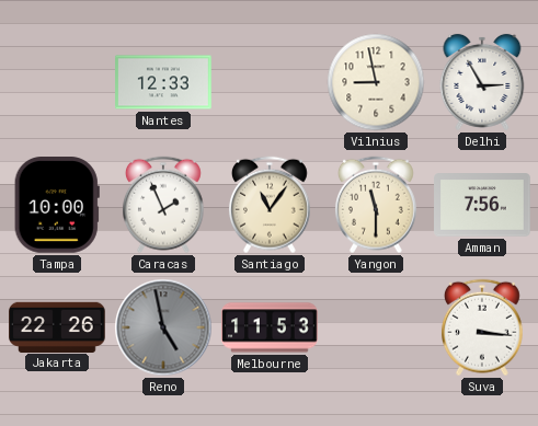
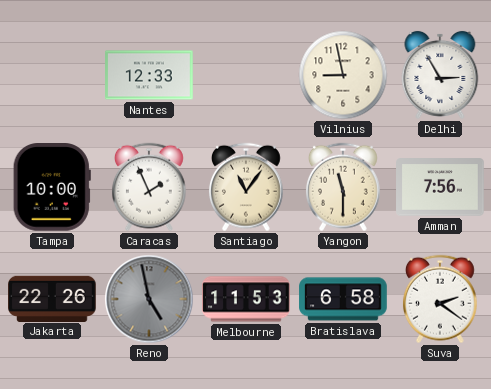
Bratislava: none -> 6:58
Suva: 3:16 -> 2:21
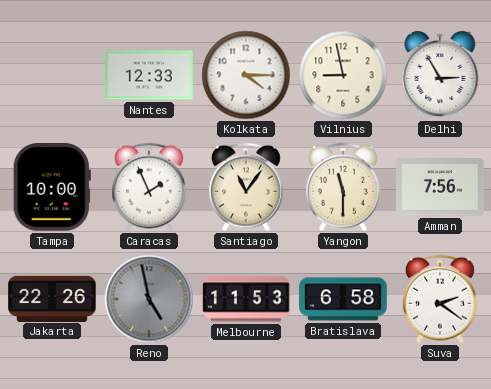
Kolkata: none -> 4:15
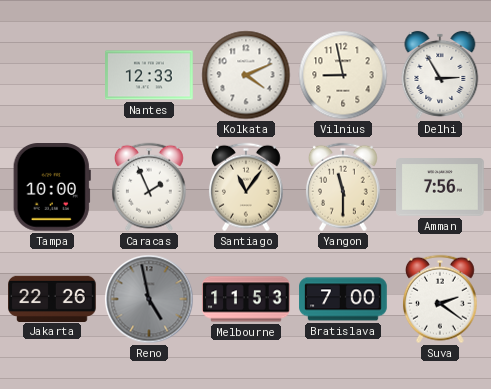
Kolkata: 4:15 -> 4:11
Bratislava: 6:58 -> 7:00
